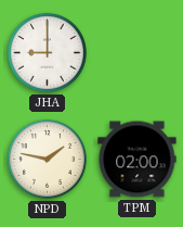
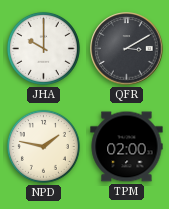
JHA: 9:00 -> 10:00
QFR: none -> 3:10
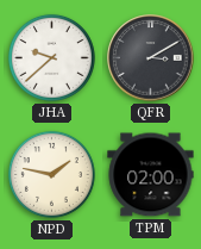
JHA: 10:00 -> 9:38
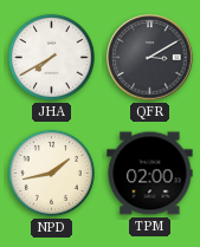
JHA: 9:38 -> 7:40
NPD: 1:47 -> 1:43
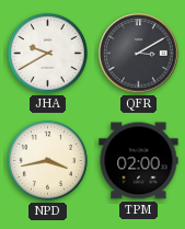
JHA: 7:40 -> 9:40
NPD: 1:43 -> 3:43
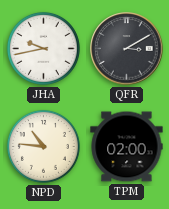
JHA: 9:40 -> 9:43
NPD: 3:43 -> 10:46
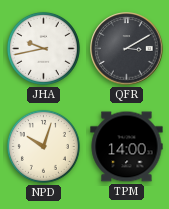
NPD: 10:46 -> 10:03
TPM: 02:00 -> 14:00
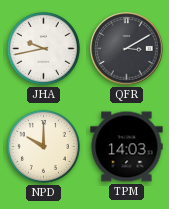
NPD: 10:03 -> 10:00
TPM: 14:00 -> 14:03
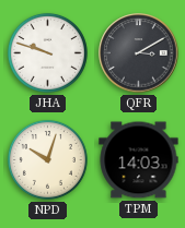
JHA: 9:43 -> 9:48
NPD: 10:00 -> 10:03
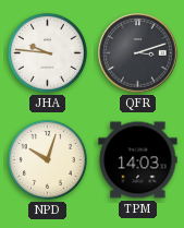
JHA: 9:48 -> 9:46
QFR: 3:10 -> 3:12
